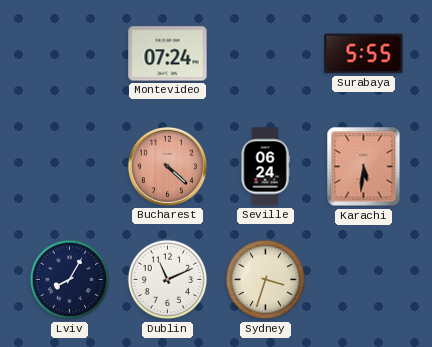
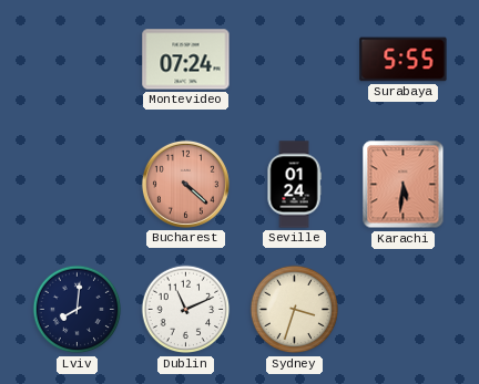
Seville: 06:24 -> 01:24
Lviv: 8:05 -> 8:01
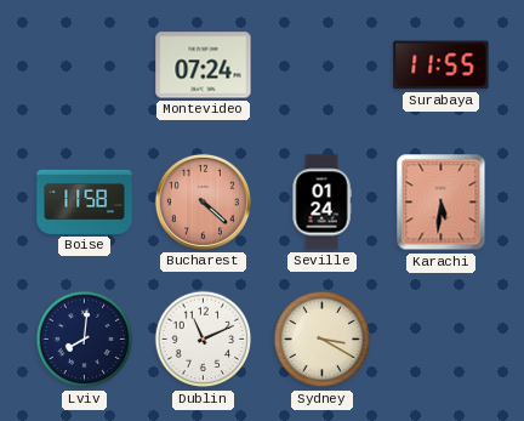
Surabaya: 5:55 -> 11:55
Boise: none -> 11:58
Sydney: 3:33 -> 3:20
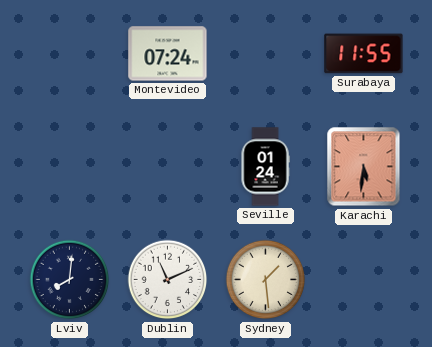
Boise: 11:58 -> none
Bucharest: 4:22 -> none
Sydney: 3:20 -> 1:29
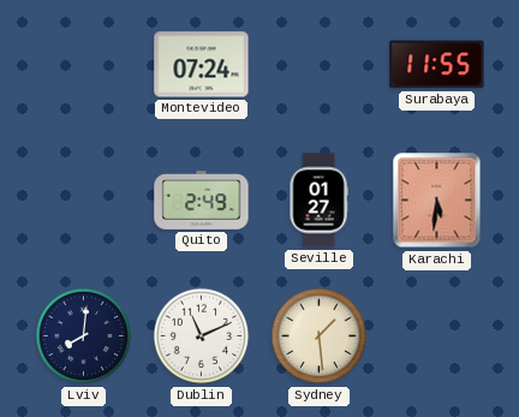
Quito: none -> 2:49
Seville: 01:24 -> 01:27
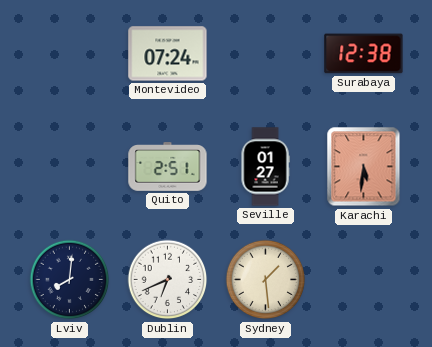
Surabaya: 11:55 -> 12:38
Quito: 2:49 -> 2:51
Dublin: 11:11 -> 6:41
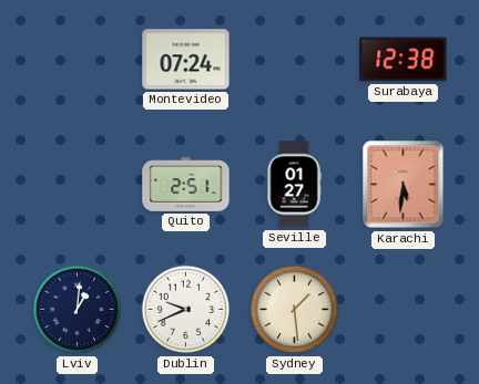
Lviv: 8:01 -> 1:01
Dublin: 6:41 -> 9:41
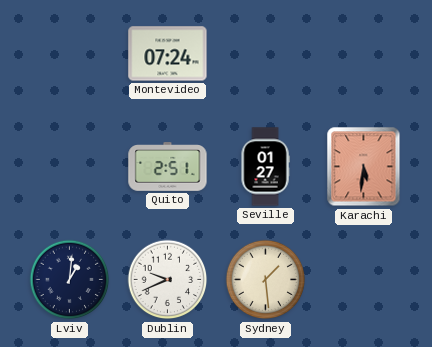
Surabaya: 12:38 -> none
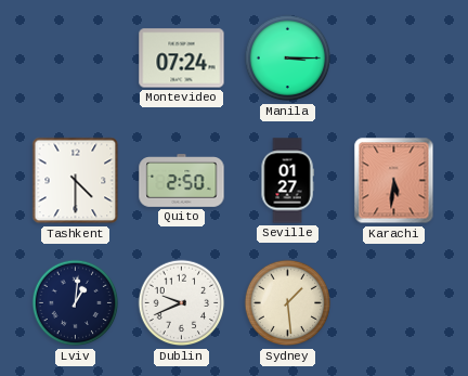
Manila: none -> 3:15
Tashkent: none -> 4:30
Quito: 2:51 -> 2:50
